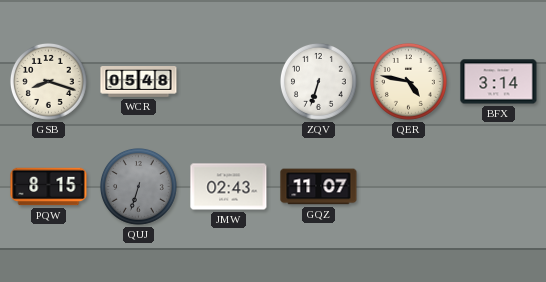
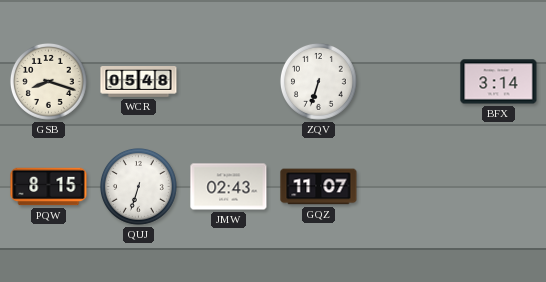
QER: 4:47 -> none
QUJ dial: grey -> white
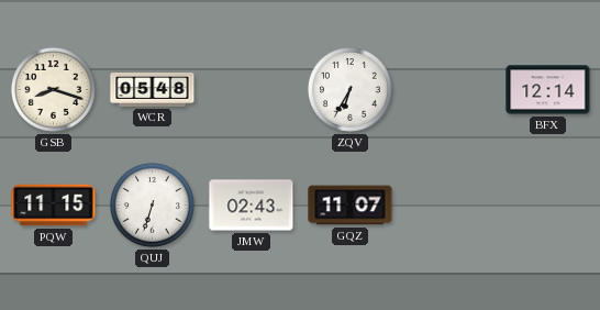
ZQV: 6:33 -> 6:35
BFX: 3:14 -> 12:14
PQW: 8:15 -> 11:15
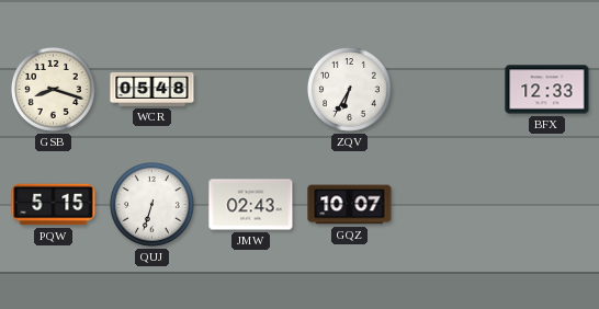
BFX: 12:14 -> 12:33
PQW: 11:15 -> 5:15
GQZ: 11:07 -> 10:07
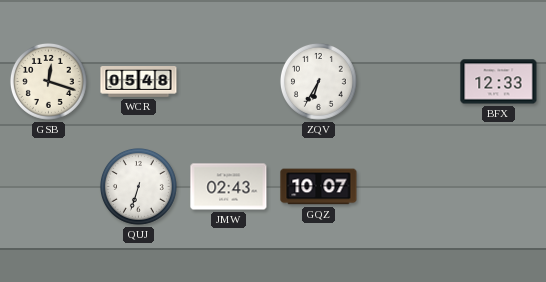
GSB: 8:18 -> 12:18
PQW: 5:15 -> none
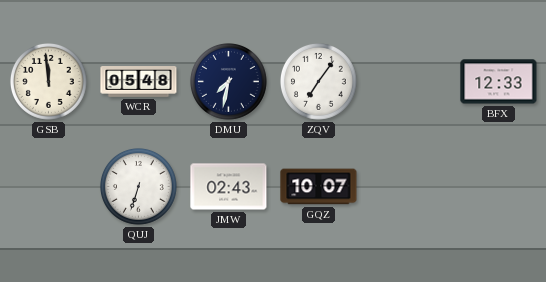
GSB: 12:18 -> 11:59
DMU: none -> 7:32
ZQV: 6:35 -> 7:06
